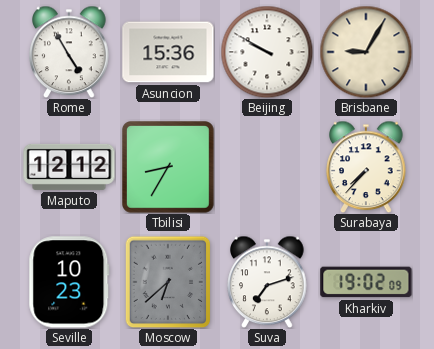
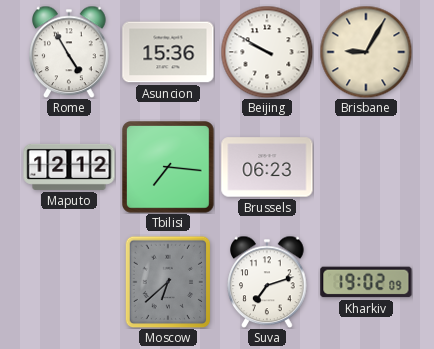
Tbilisi: 8:35 -> 7:16
Brussels: none -> 06:23
Surabaya: 7:37 -> none
Seville: 10:23 -> none
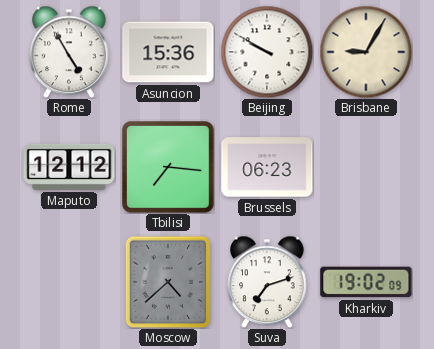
Moscow: 6:38 -> 4:38
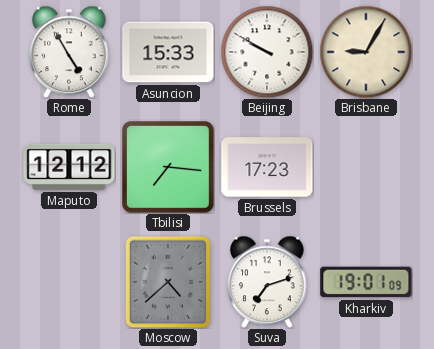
Asuncion: 15:36 -> 15:33
Brussels: 06:23 -> 17:23
Kharkiv: 19:02 -> 19:01
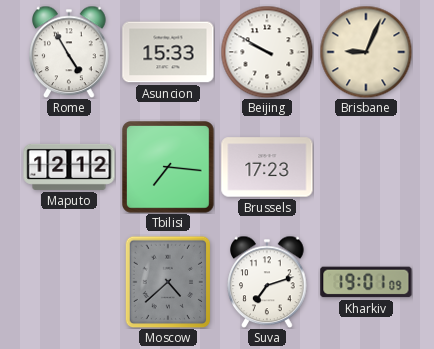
Brisbane: 9:05 -> 9:04
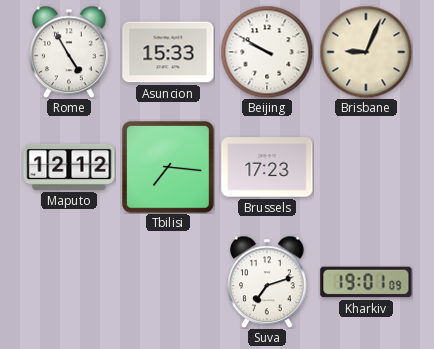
Moscow: 4:38 -> none
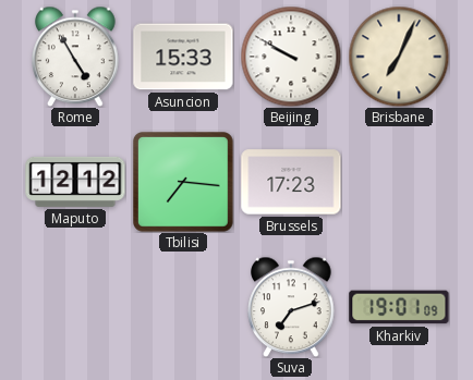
Brisbane: 9:04 -> 7:04
